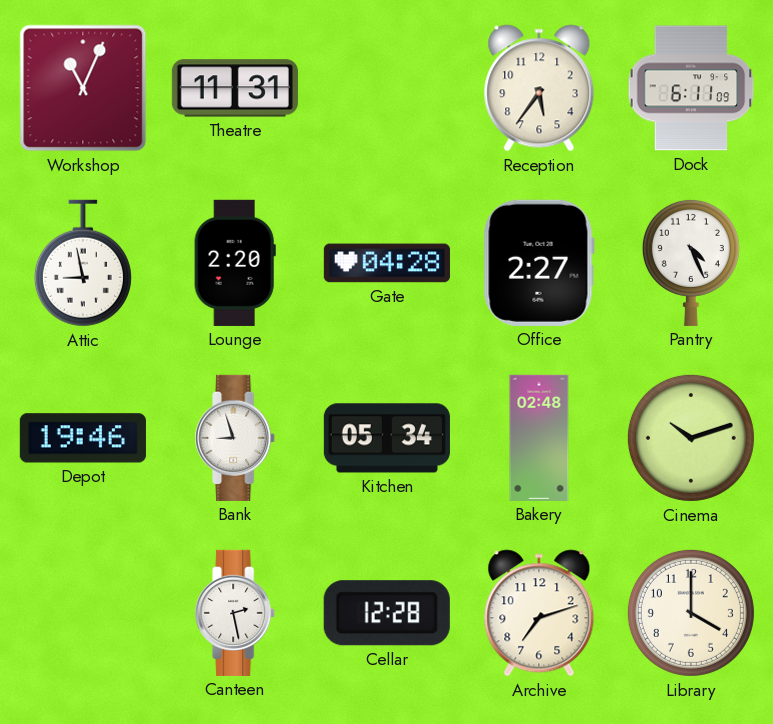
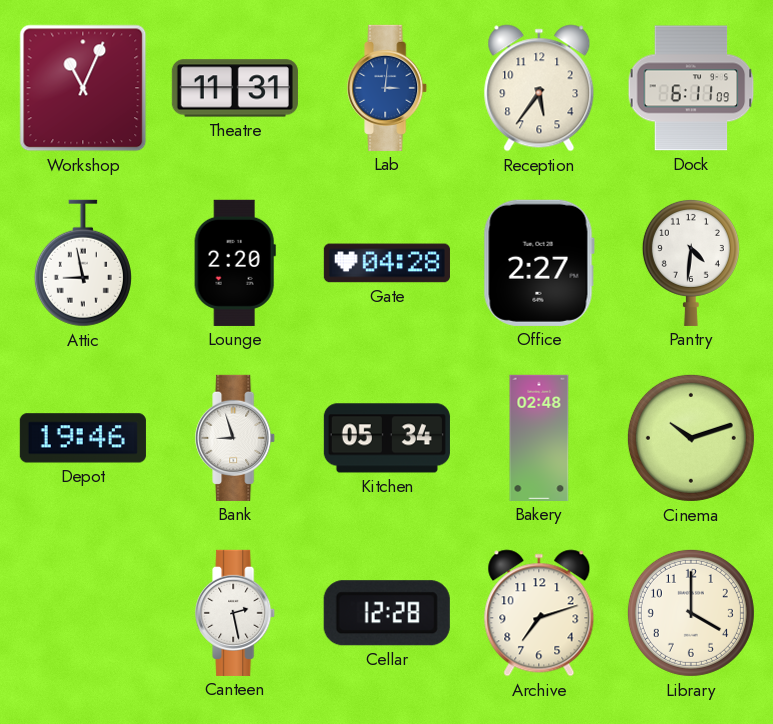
Lab: none -> 3:01
Pantry: 4:26 -> 4:31
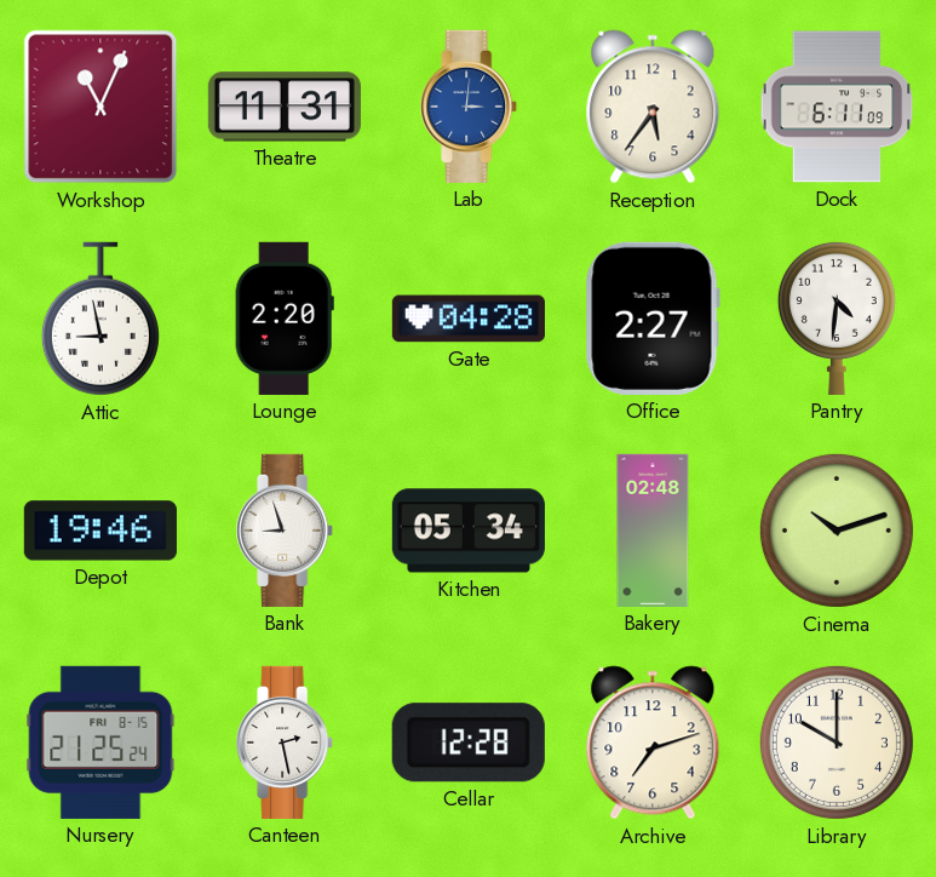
Nursery: none -> 21:25
Library: 4:00 -> 10:00
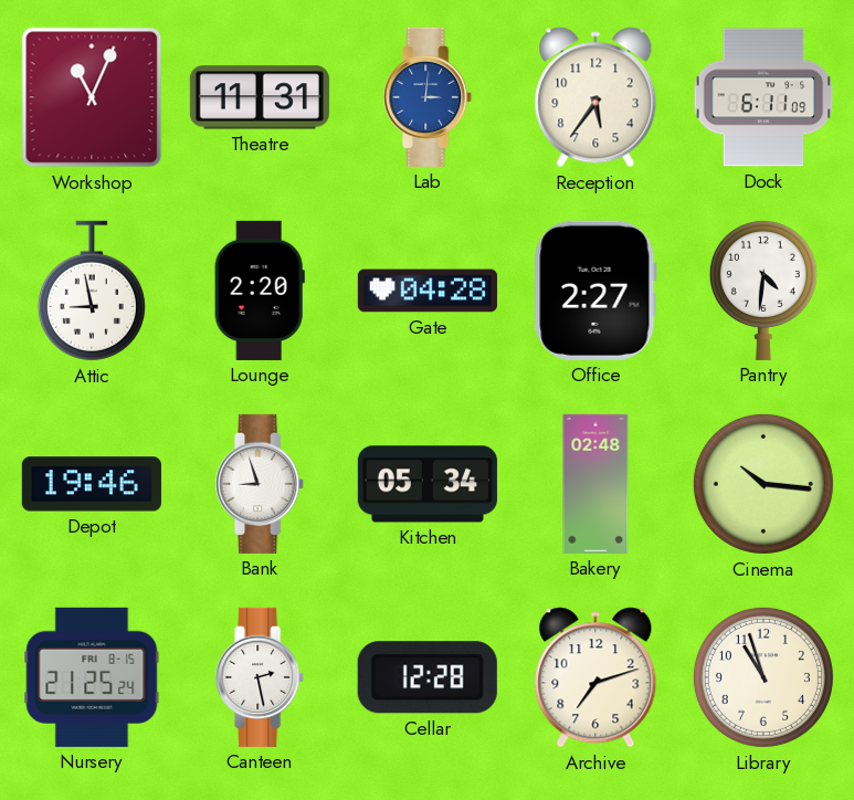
Cinema: 10:12 -> 10:16
Library: 10:00 -> 10:57
